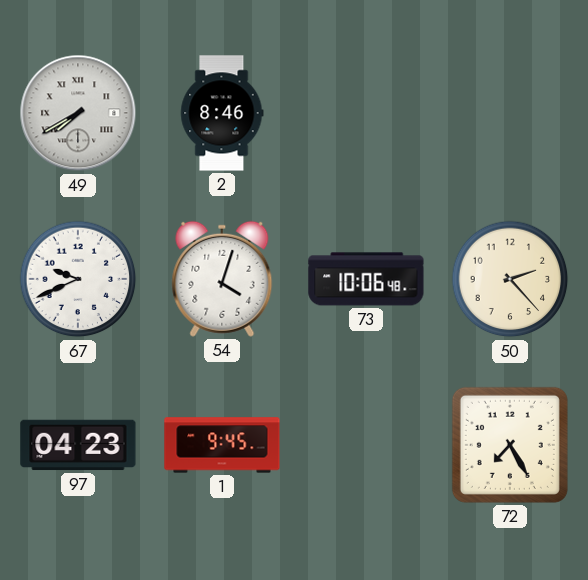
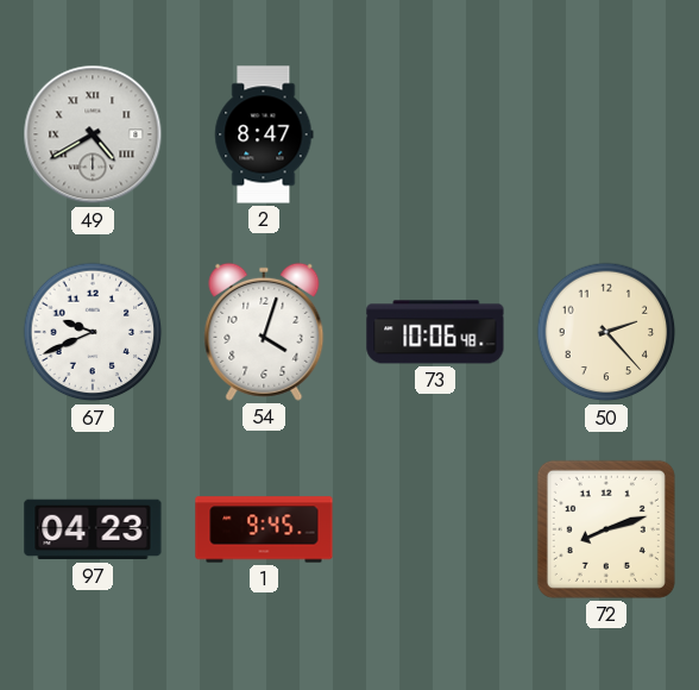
49: 7:40 -> 4:40
2: 8:46 -> 8:47
72: 7:25 -> 8:12
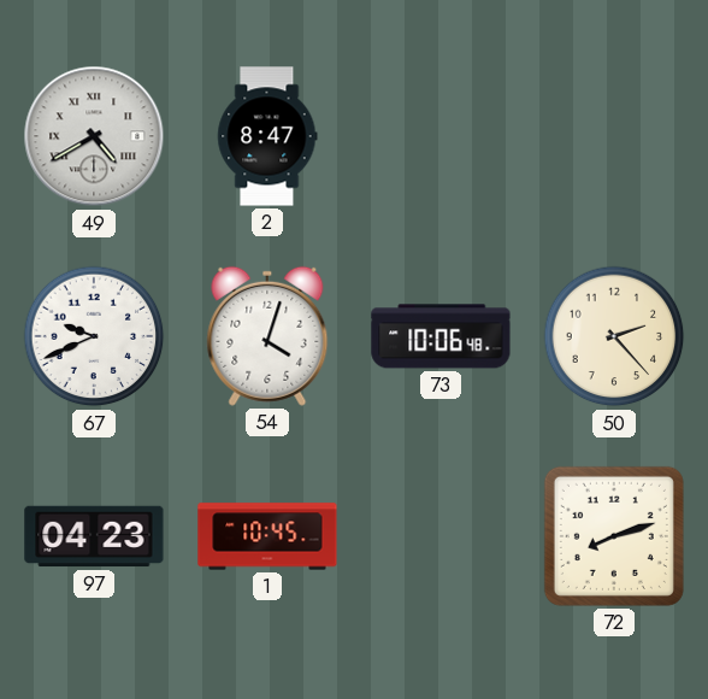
1: 9:45 -> 10:45
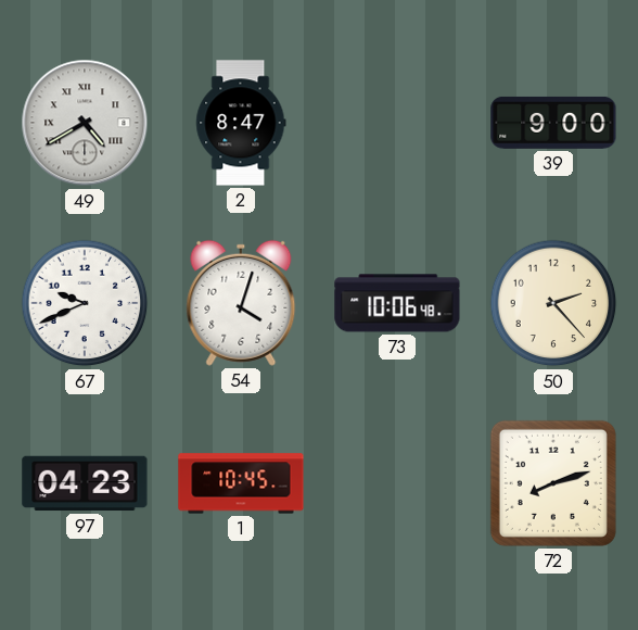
39: none -> 9:00
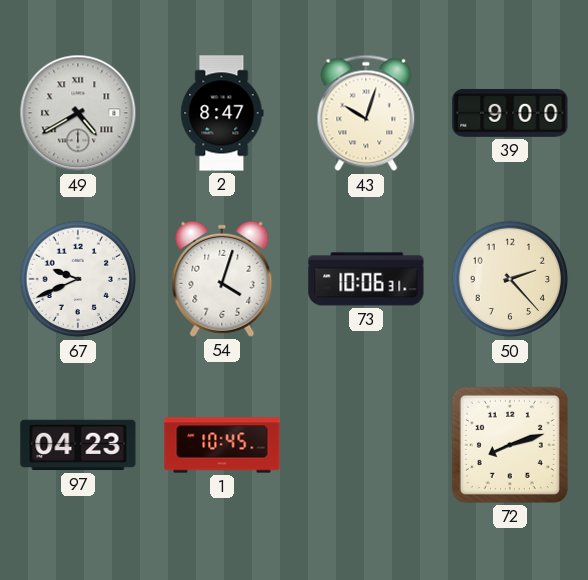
43: none -> 10:03
73: 10:06:48 -> 10:06:31
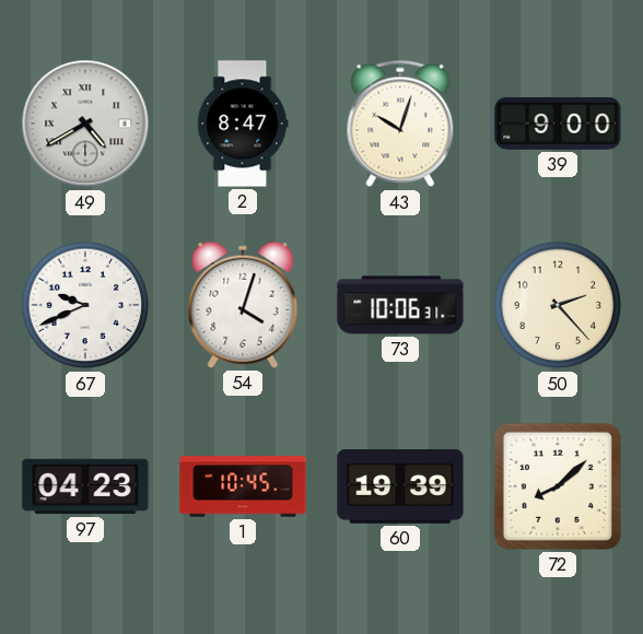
60: none -> 19:39
72: 8:12 -> 8:08
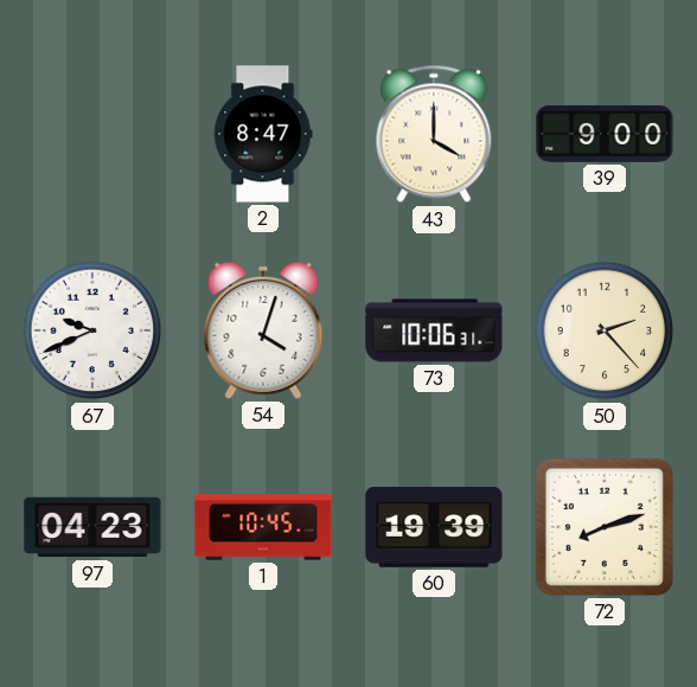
49: 4:40 -> none
43: 10:03 -> 4:00
72: 8:08 -> 8:12
